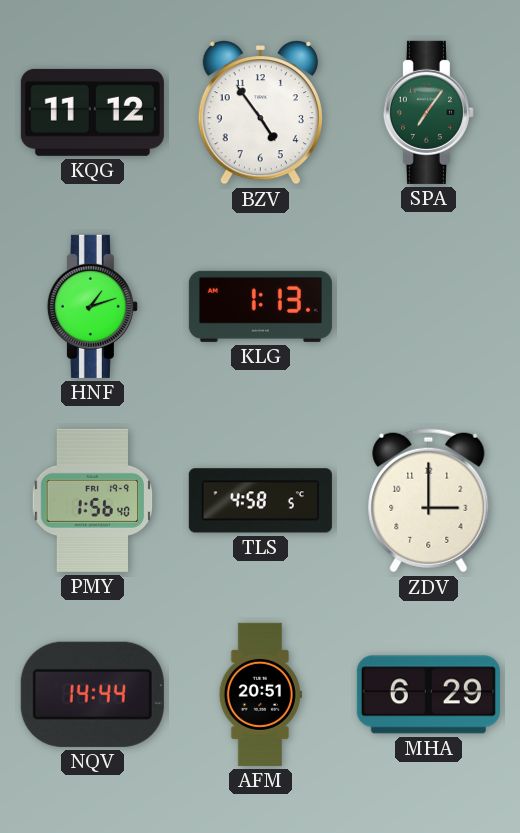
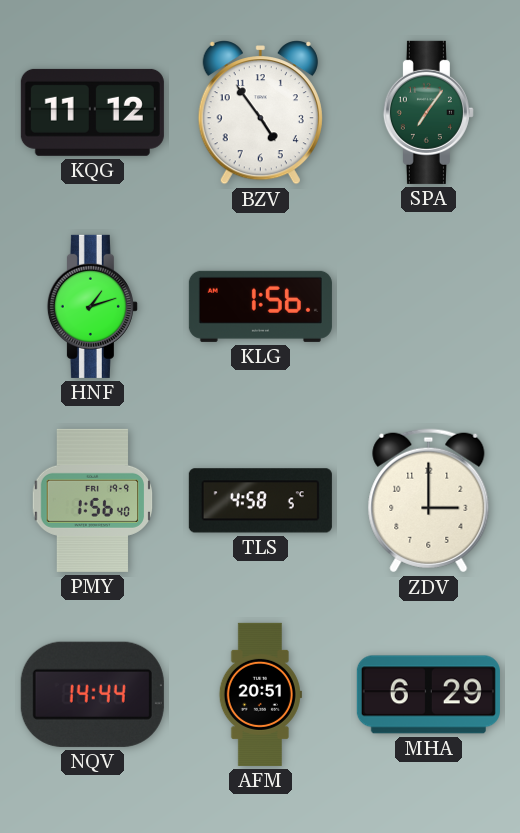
KLG: 1:13 -> 1:56
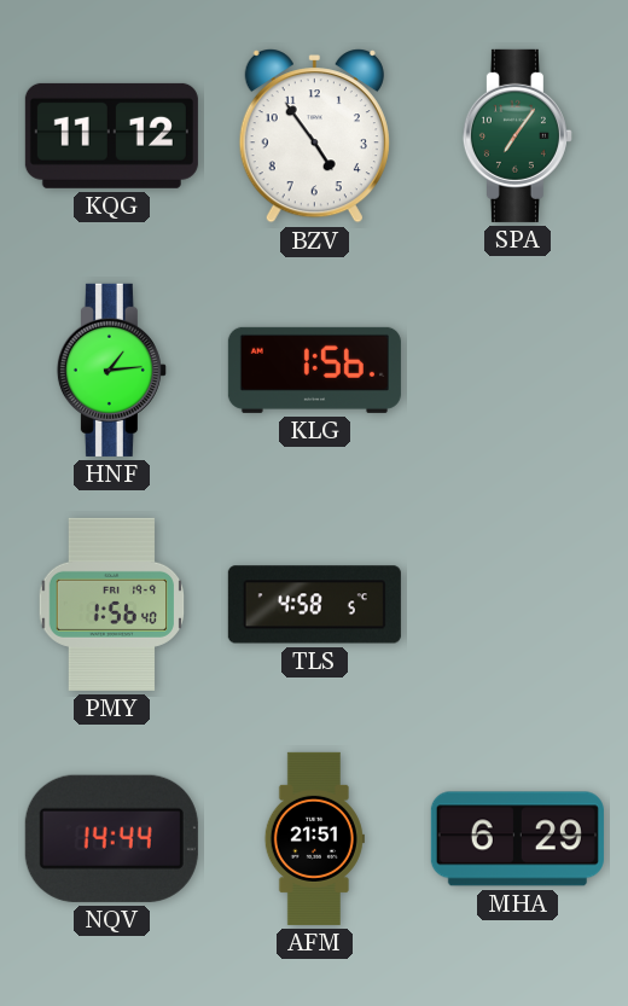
HNF: 1:12 -> 1:14
ZDV: 3:00 -> none
AFM: 20:51 -> 21:51
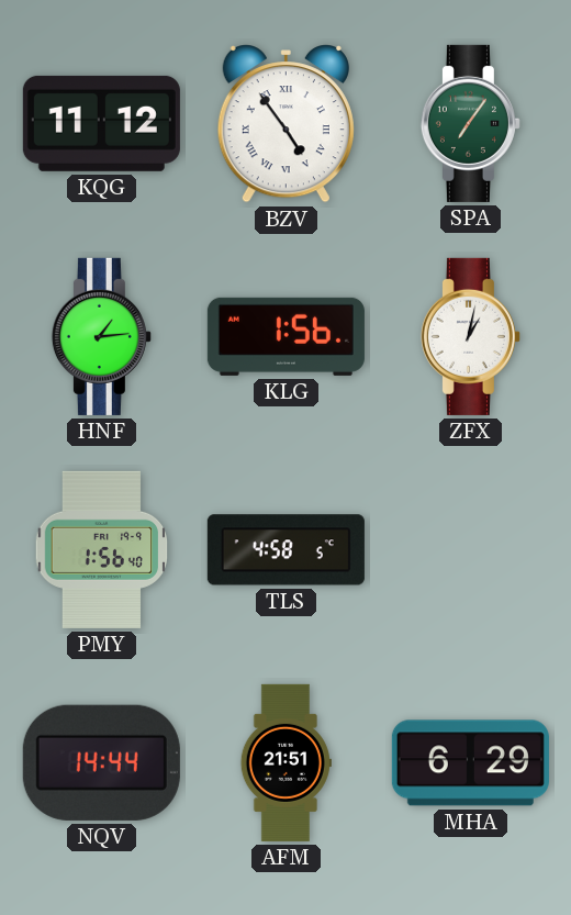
BZV numerals: Arabic -> Roman
ZFX: none -> 1:02
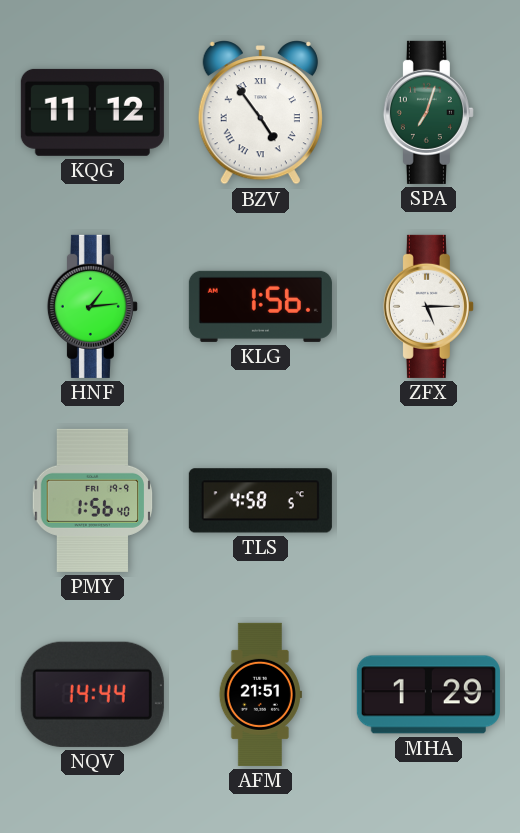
SPA: 7:06 -> 7:03
ZFX: 1:02 -> 5:15
MHA: 6:29 -> 1:29
